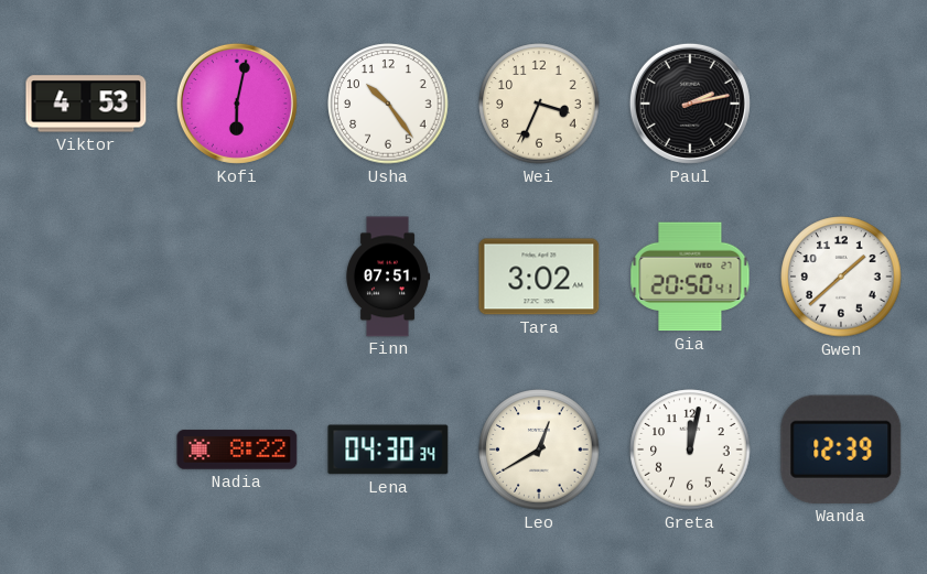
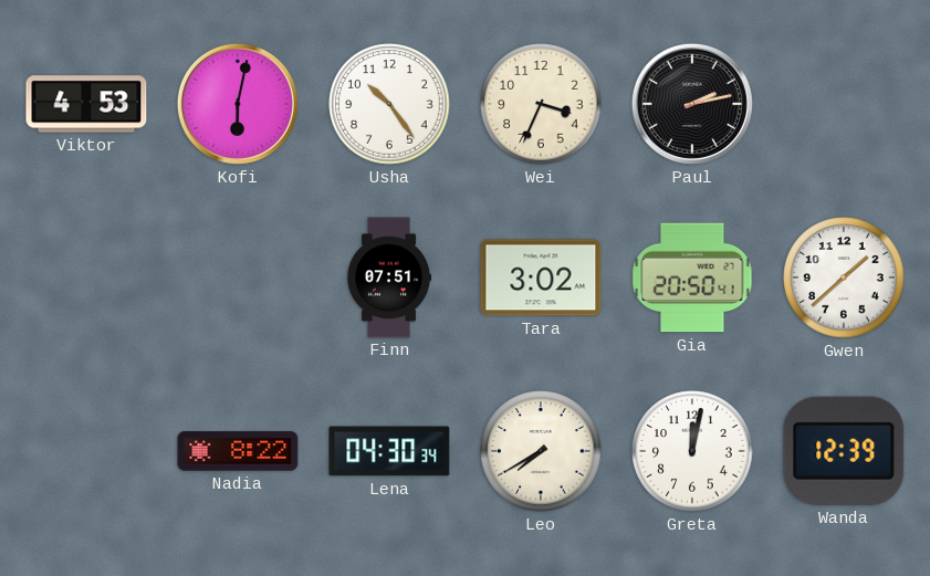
Leo: 12:40 -> 7:40
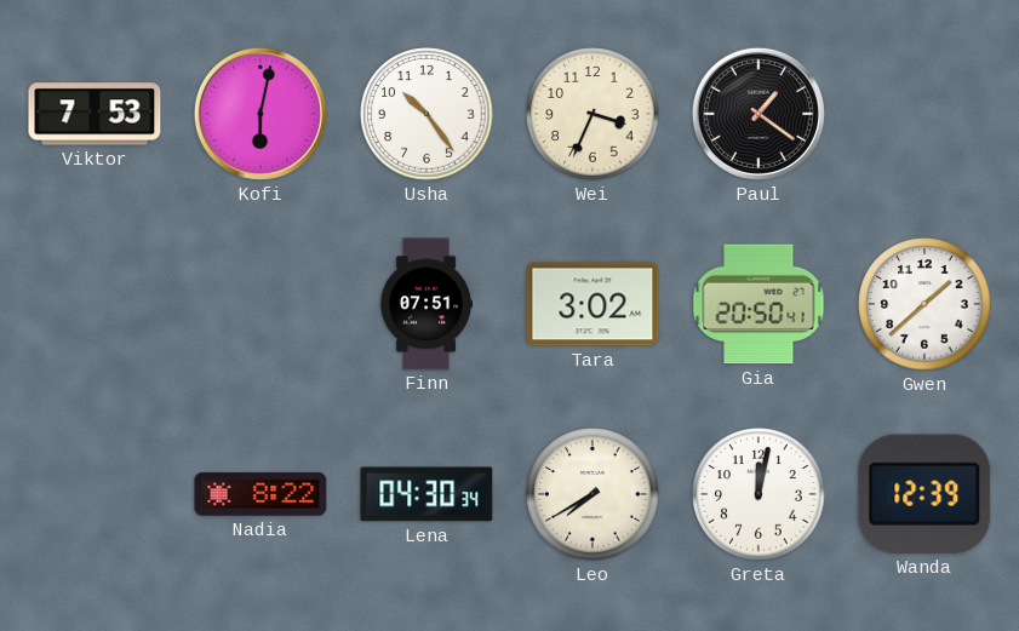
Viktor: 4:53 -> 7:53
Paul: 2:13 -> 1:21
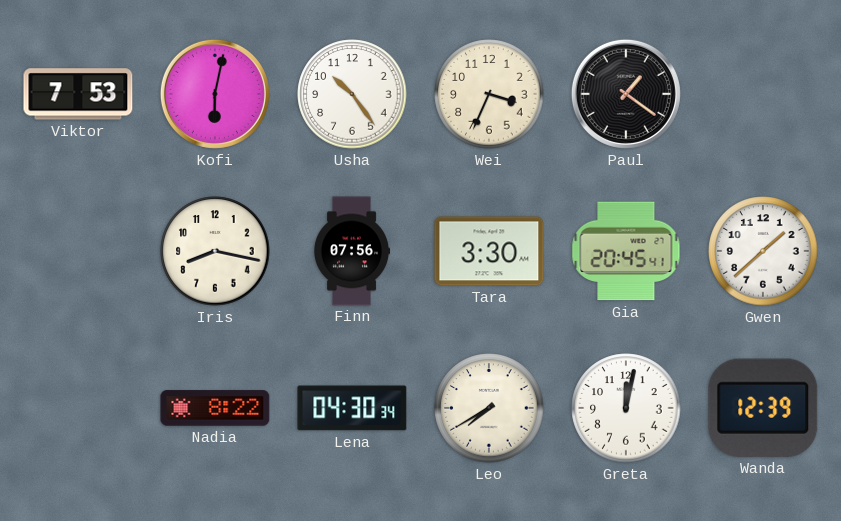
Iris: none -> 8:17
Finn: 07:51 -> 07:56
Tara: 3:02 -> 3:30
Gia: 20:50 -> 20:45
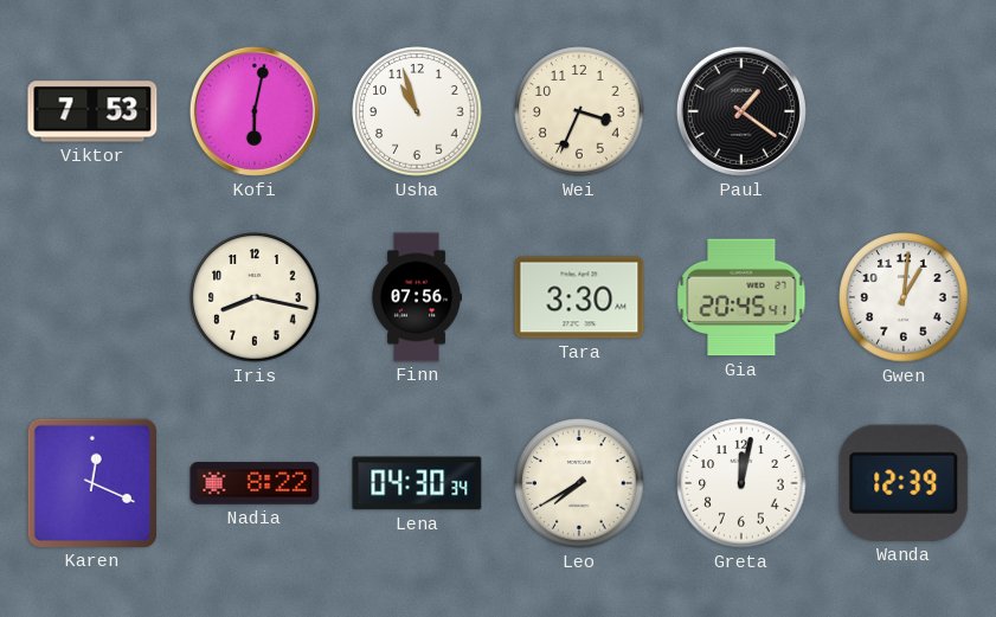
Usha: 10:24 -> 10:57
Gwen: 1:38 -> 1:01
Karen: none -> 12:19
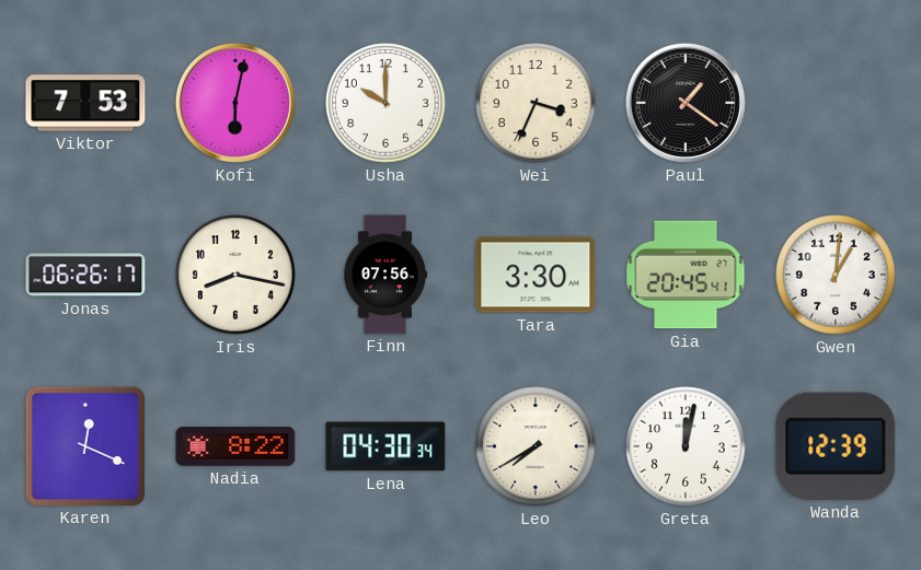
Usha: 10:57 -> 10:00
Jonas: none -> 06:26
